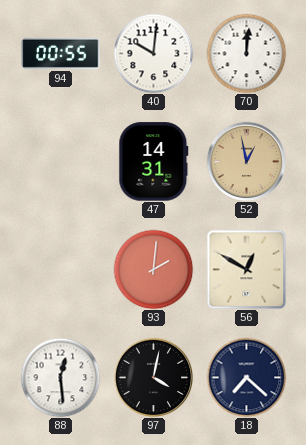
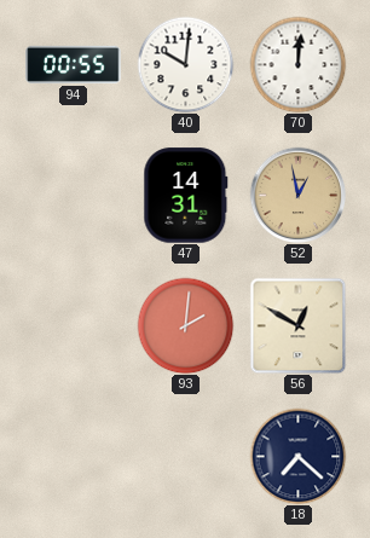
88: 12:29 -> none
97: 4:02 -> none
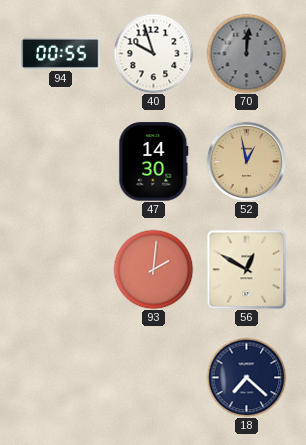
40: 10:01 -> 9:57
70 dial: white -> grey
47: 14:31 -> 14:30
